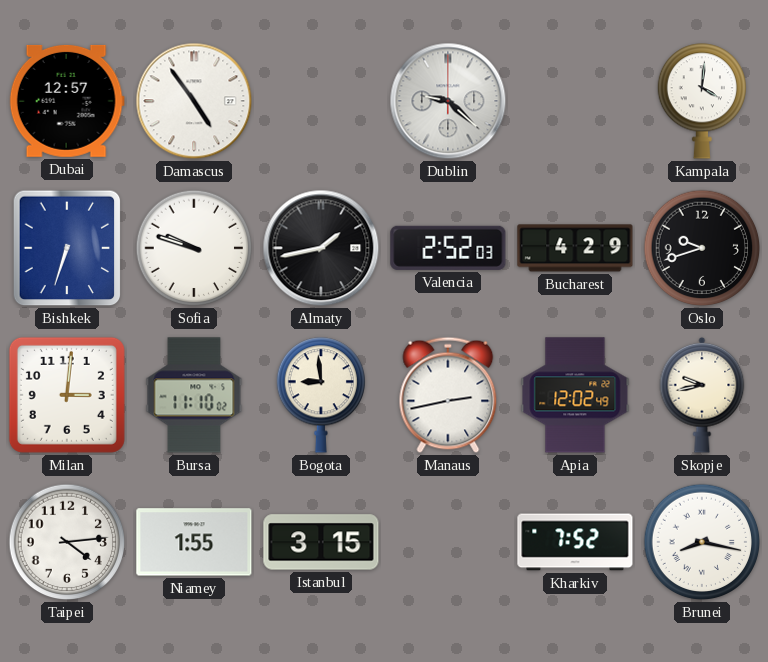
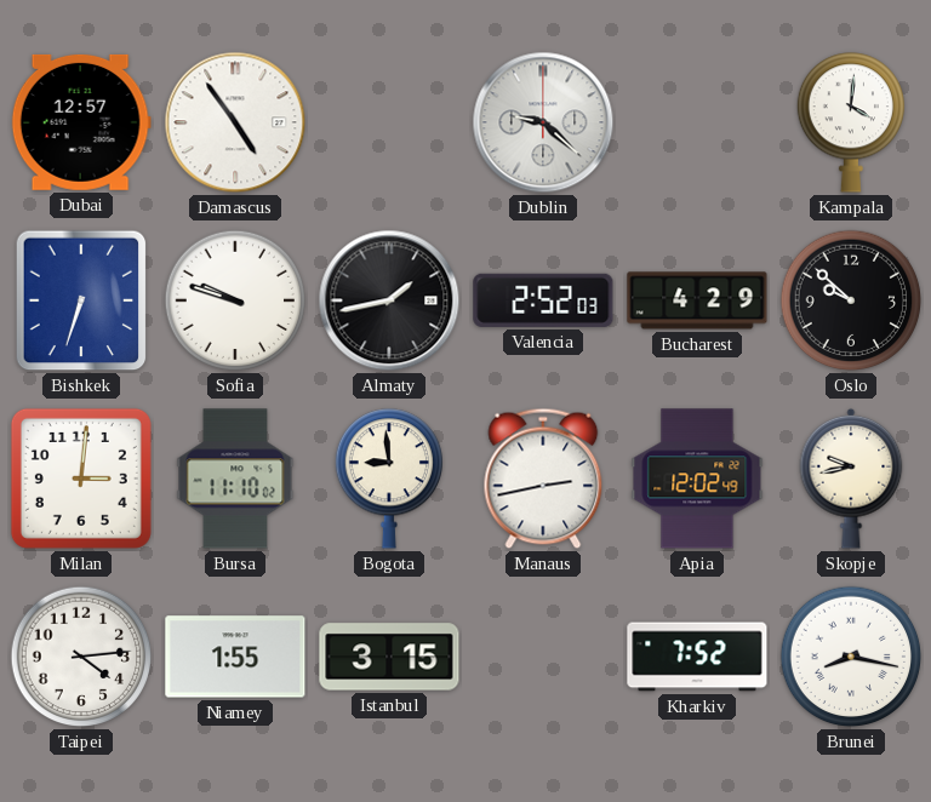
Oslo: 9:42 -> 9:52
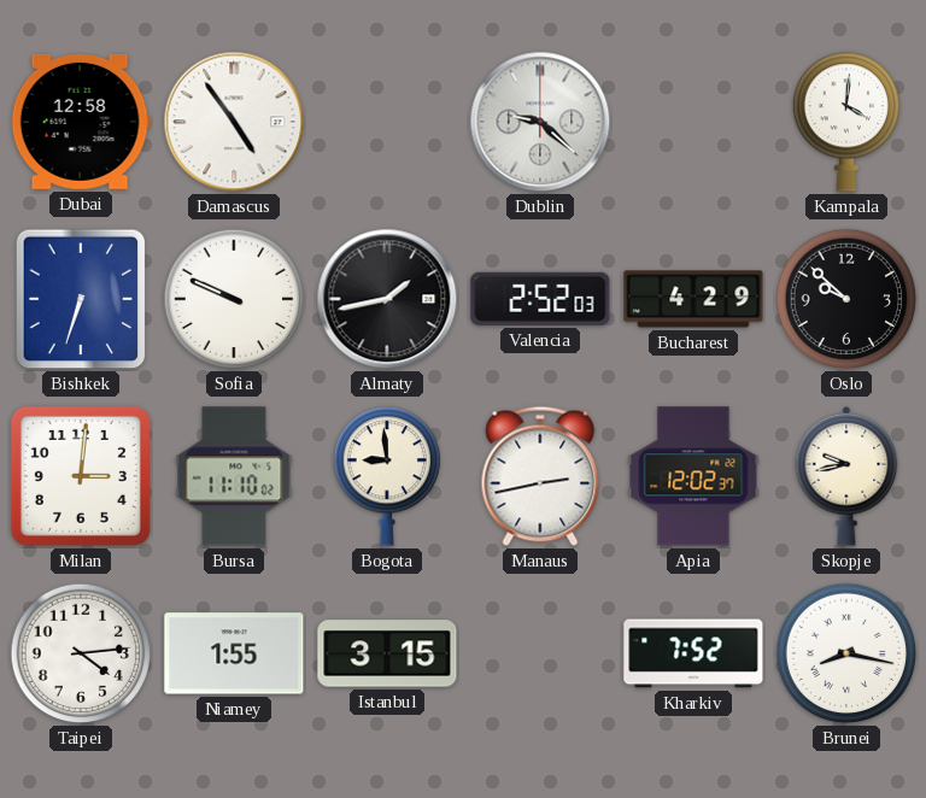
Dubai: 12:57 -> 12:58
Sofia: 9:48 -> 9:49
Apia: 12:02:49 -> 12:02:37
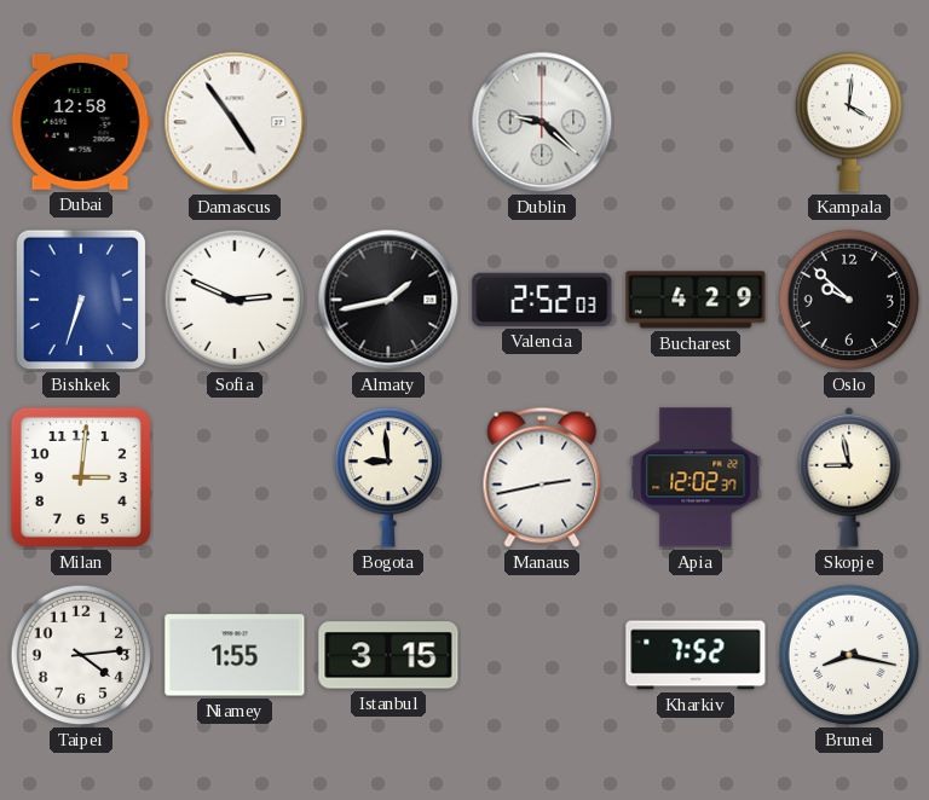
Sofia: 9:49 -> 2:49
Bursa: 11:10 -> none
Skopje: 9:43 -> 8:58
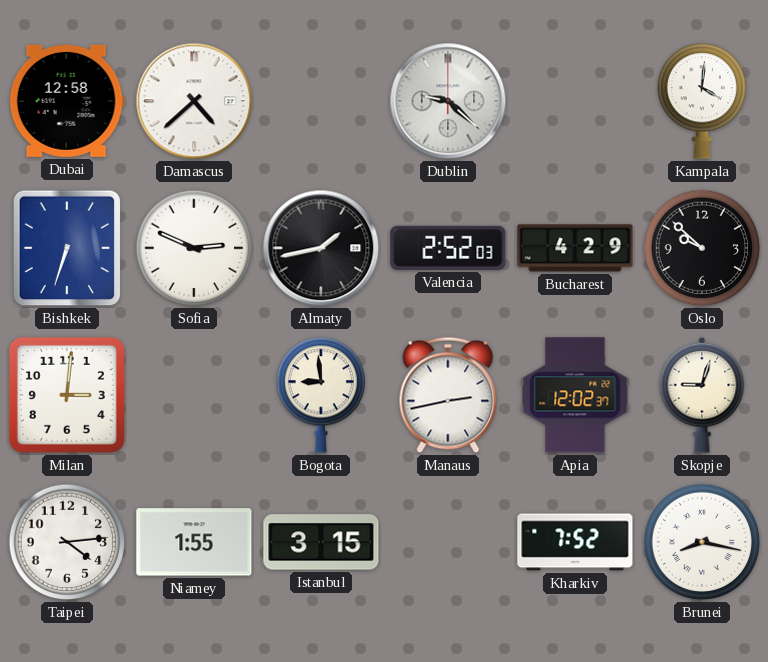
Damascus: 4:54 -> 4:38
Skopje: 8:58 -> 9:03
